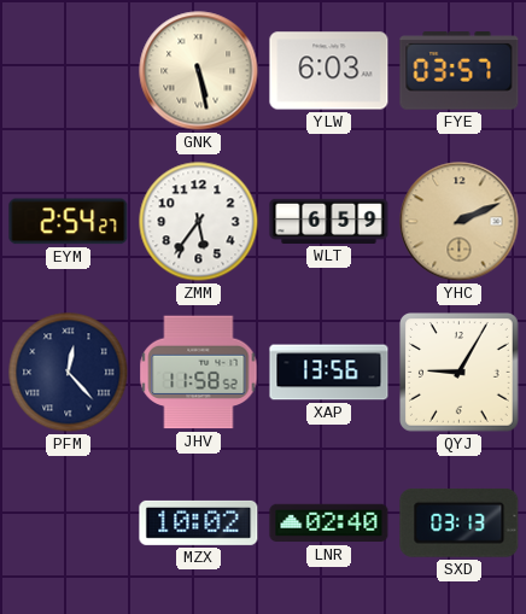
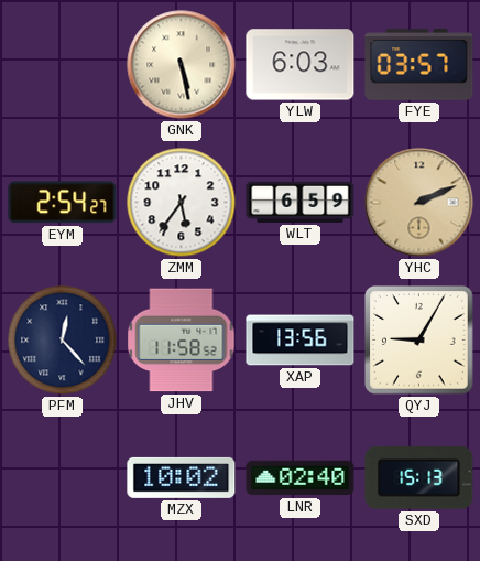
SXD: 03:13 -> 15:13
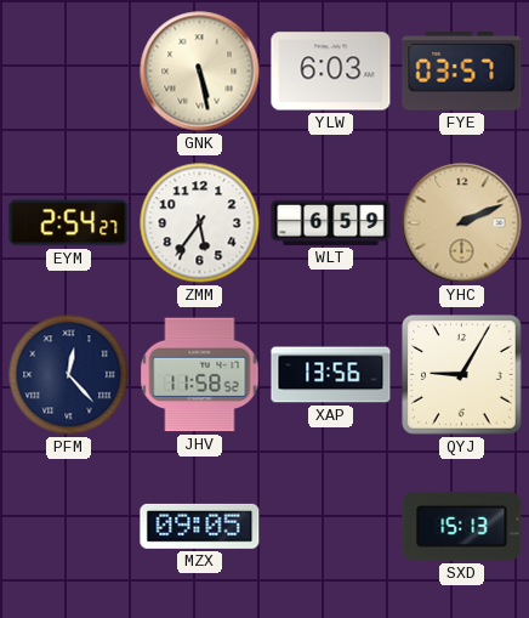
MZX: 10:02 -> 09:05
LNR: 02:40 -> none
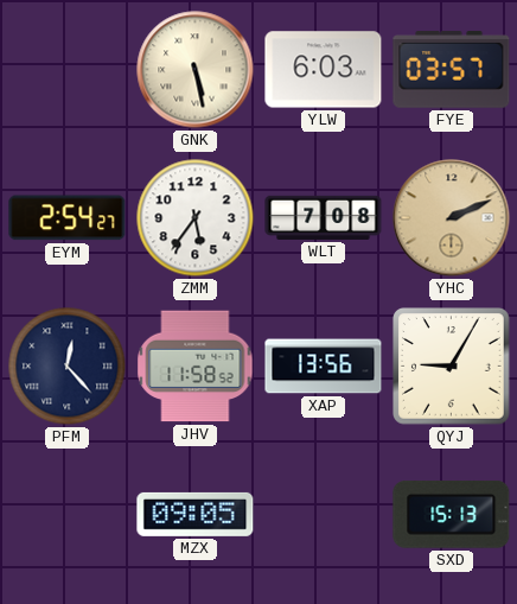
WLT: 6:59 -> 7:08
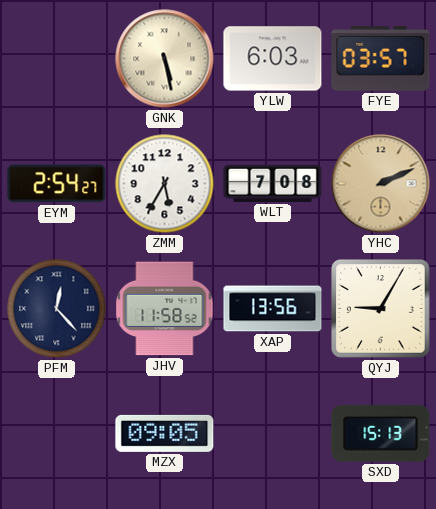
ZMM: 5:36 -> 5:35
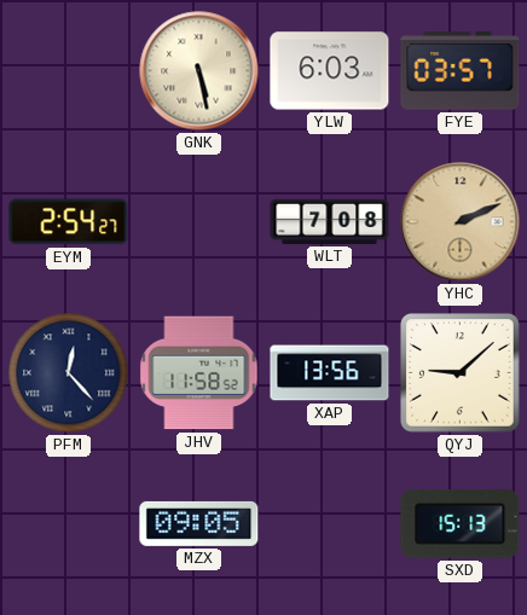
ZMM: 5:35 -> none
QYJ: 9:05 -> 9:08
